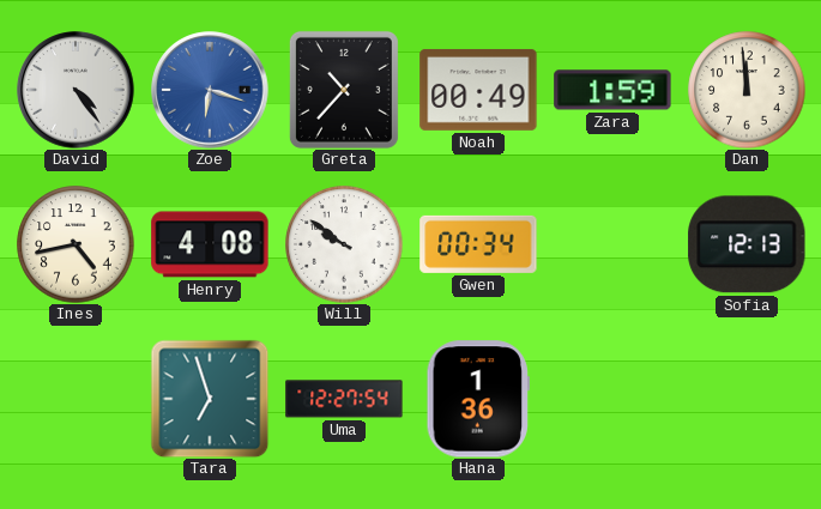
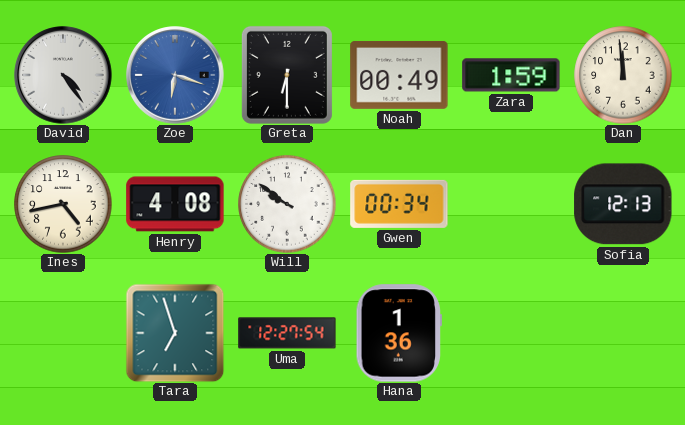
Greta: 10:37 -> 6:30
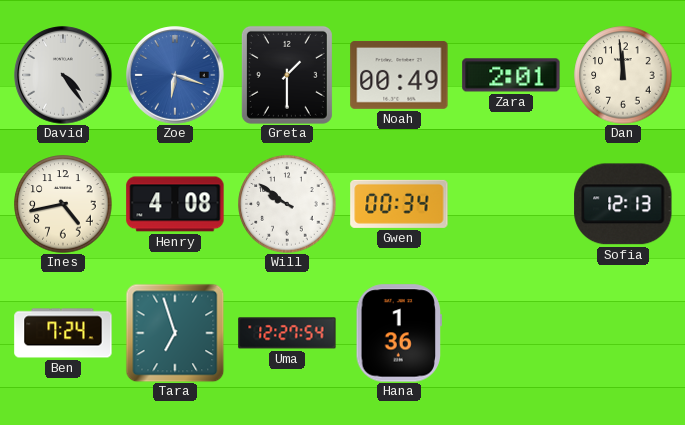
Greta: 6:30 -> 1:30
Zara: 1:59 -> 2:01
Ben: none -> 7:24
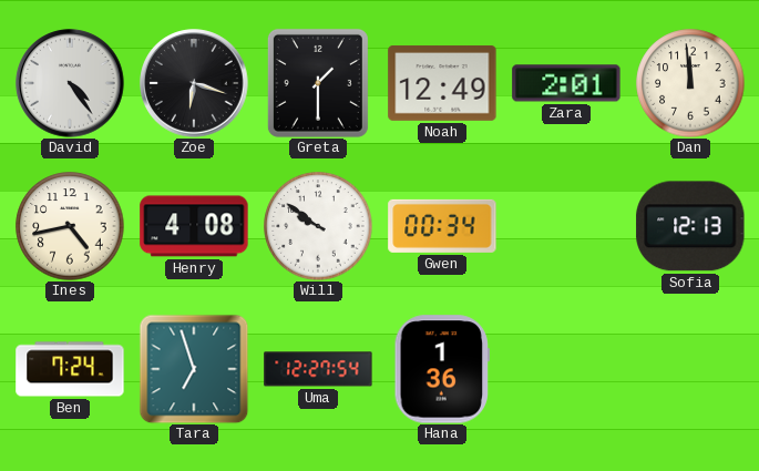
Zoe dial: blue -> black
Noah: 00:49 -> 12:49
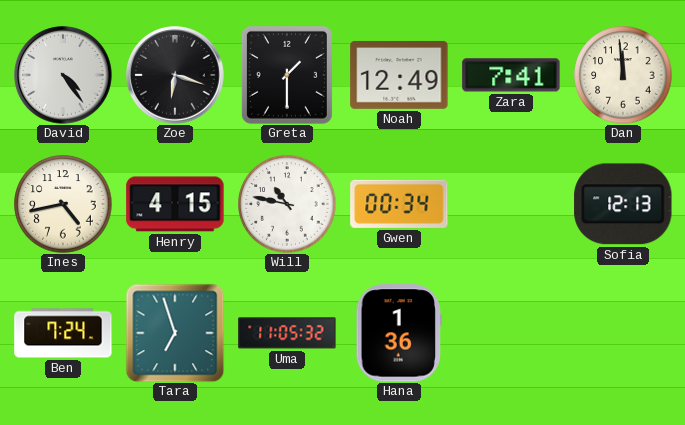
Zara: 2:01 -> 7:41
Henry: 4:08 -> 4:15
Will: 9:51 -> 10:47
Uma: 12:27 -> 11:05
